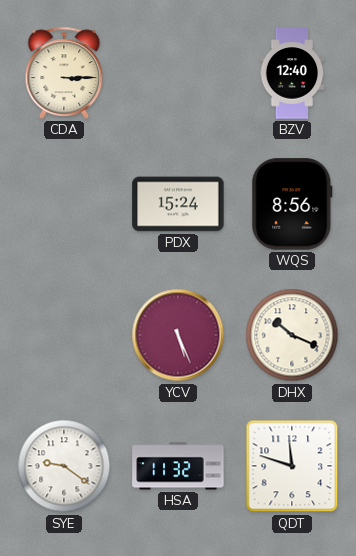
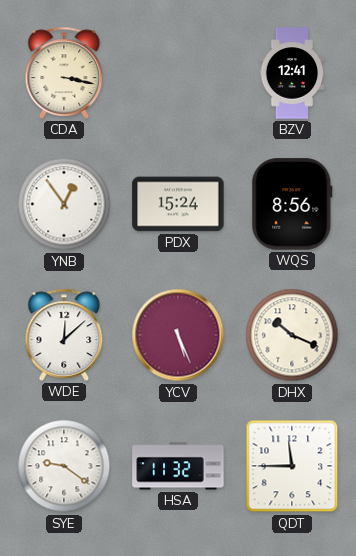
CDA: 3:15 -> 3:17
BZV: 12:40 -> 12:41
YNB: none -> 12:54
WDE: none -> 12:08
QDT: 11:48 -> 11:45
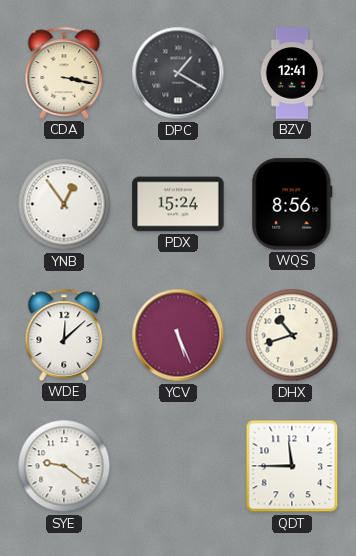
DPC: none -> 1:20
DHX: 10:19 -> 10:42
HSA: 11:32 -> none
